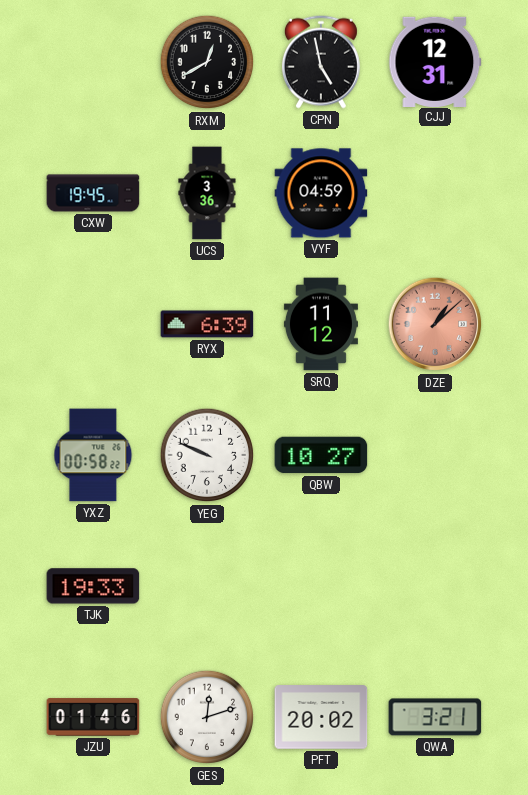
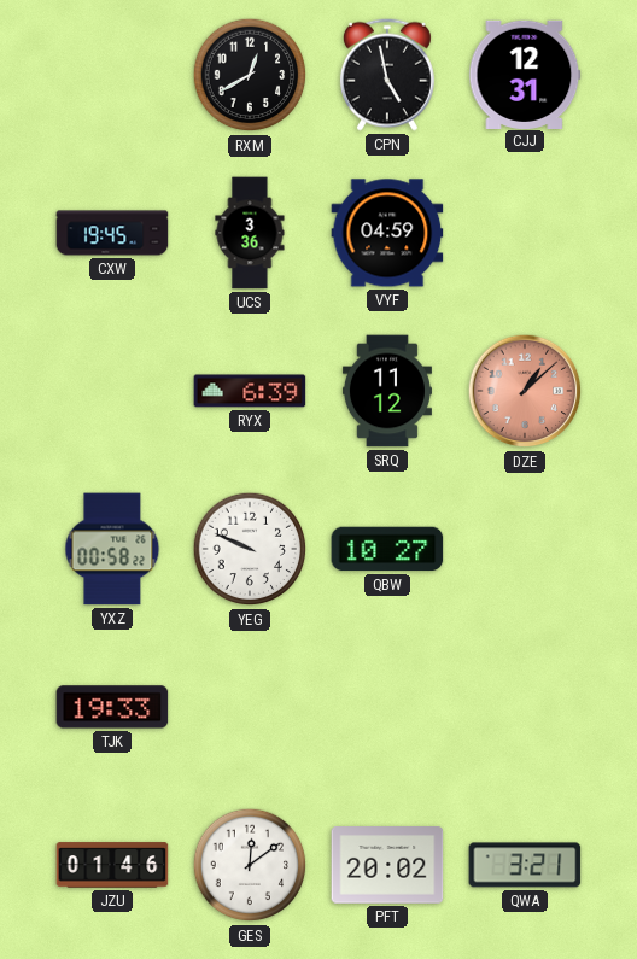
GES: 12:12 -> 12:09
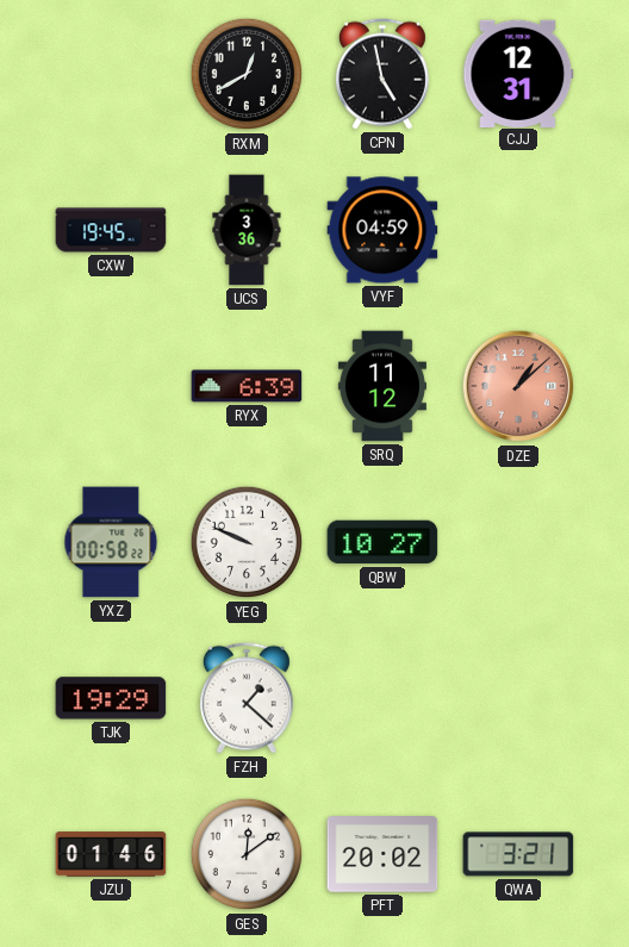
TJK: 19:33 -> 19:29
FZH: none -> 1:22
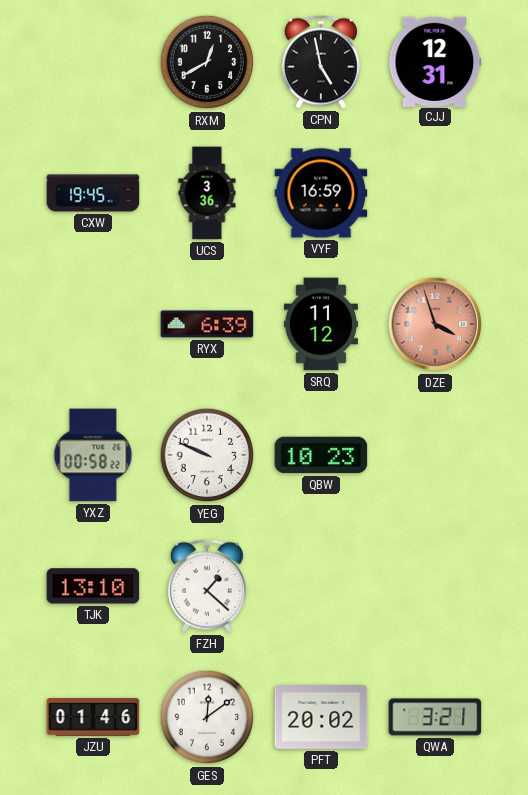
VYF: 04:59 -> 16:59
DZE: 1:08 -> 3:57
QBW: 10:27 -> 10:23
TJK: 19:29 -> 13:10
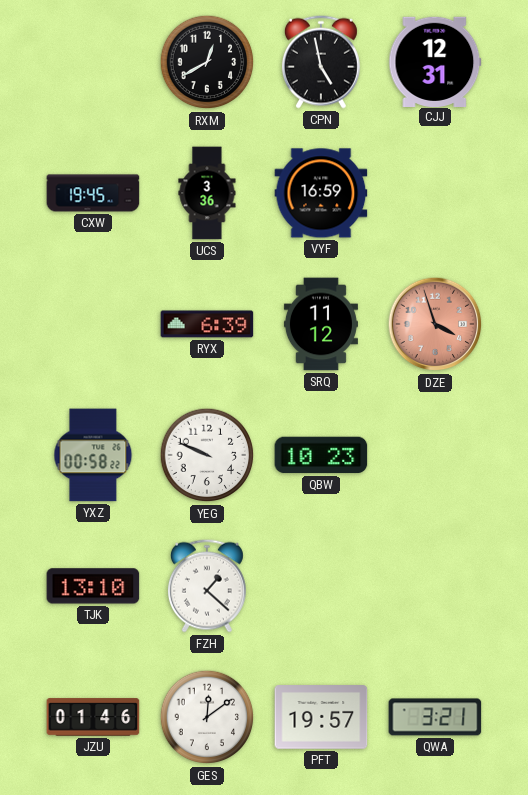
PFT: 20:02 -> 19:57
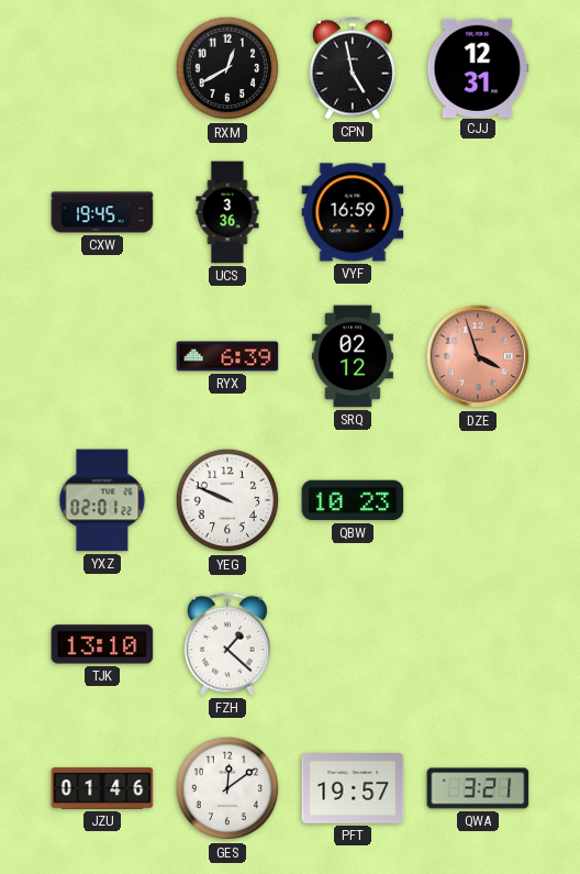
SRQ: 11:12 -> 02:12
YXZ: 00:58 -> 02:01
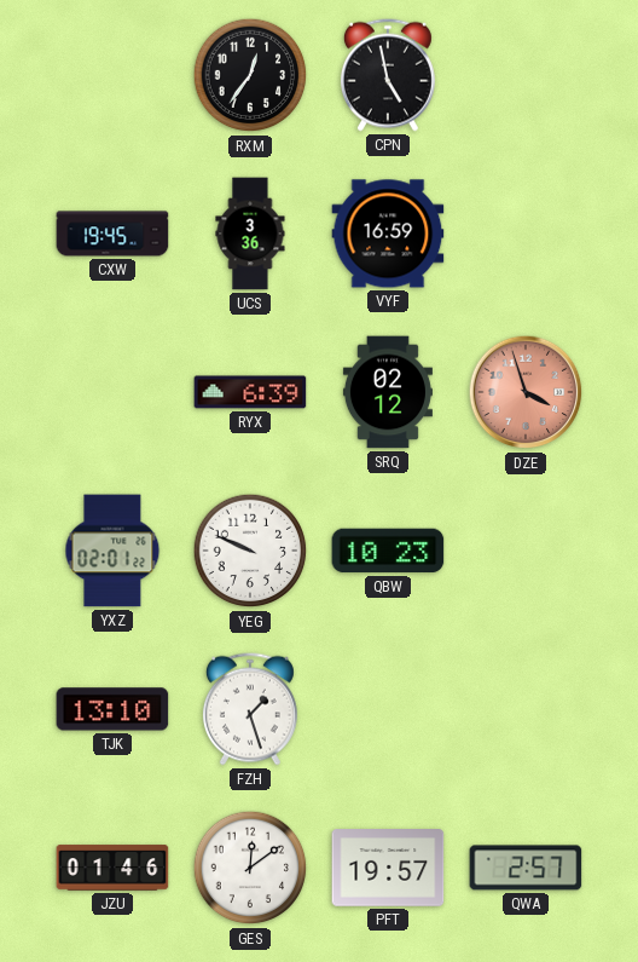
RXM: 12:40 -> 12:36
CJJ: 12:31 -> none
FZH: 1:22 -> 1:27
QWA: 3:21 -> 2:57
